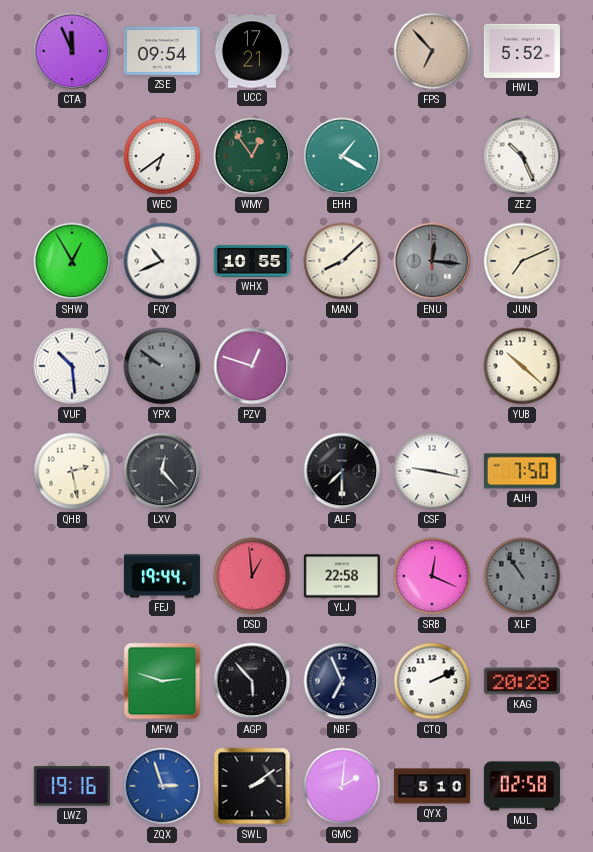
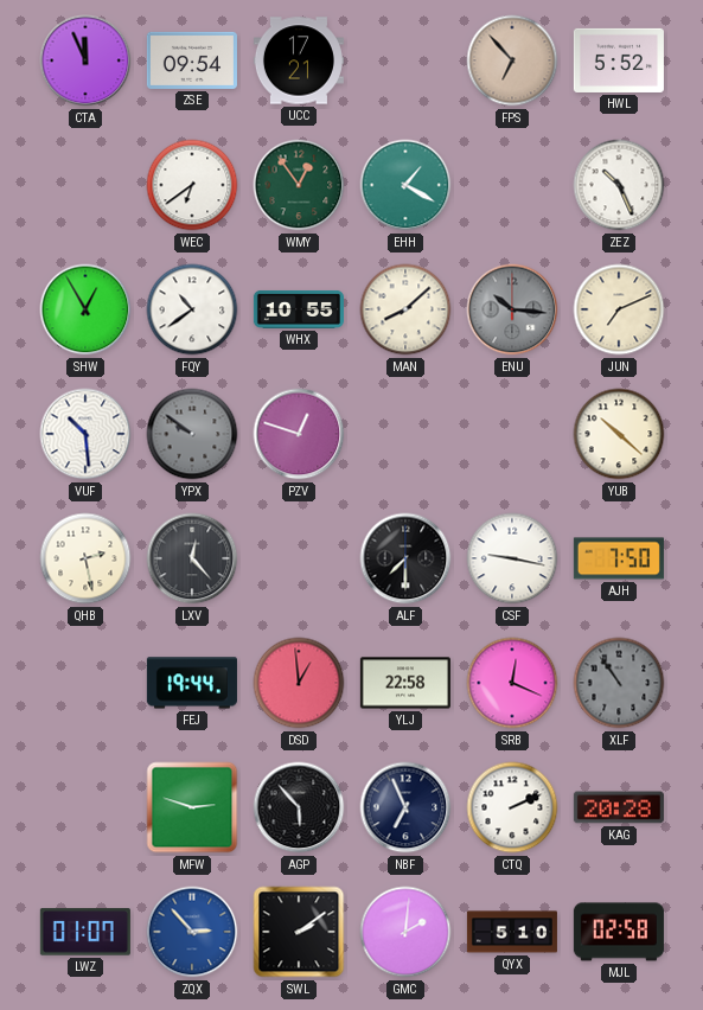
FQY: 10:41 -> 10:39
ENU: 12:16 -> 10:16
LWZ: 19:16 -> 01:07
ZQX: 2:57 -> 2:53
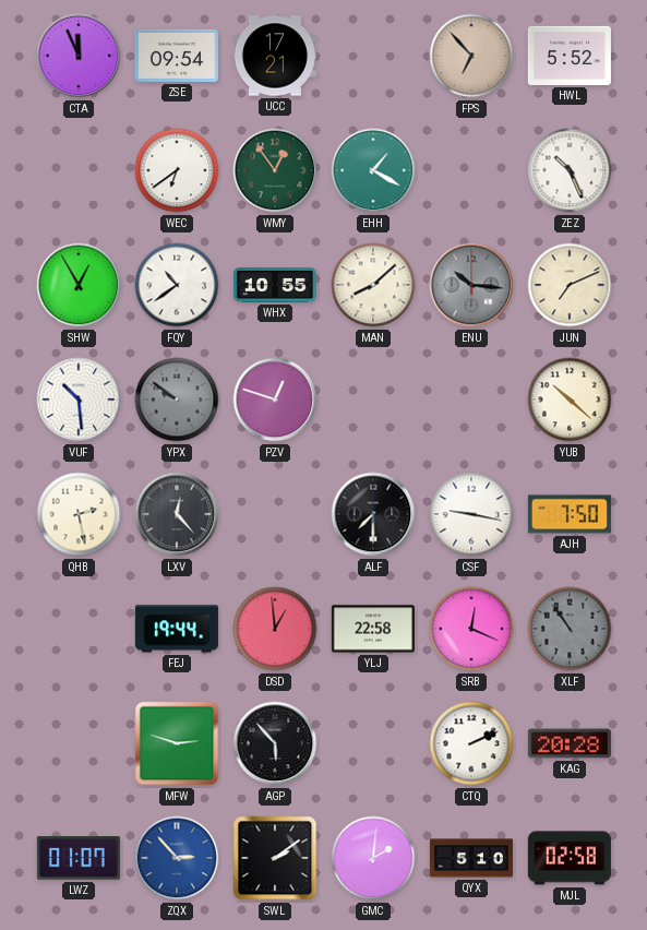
NBF: 6:56 -> none
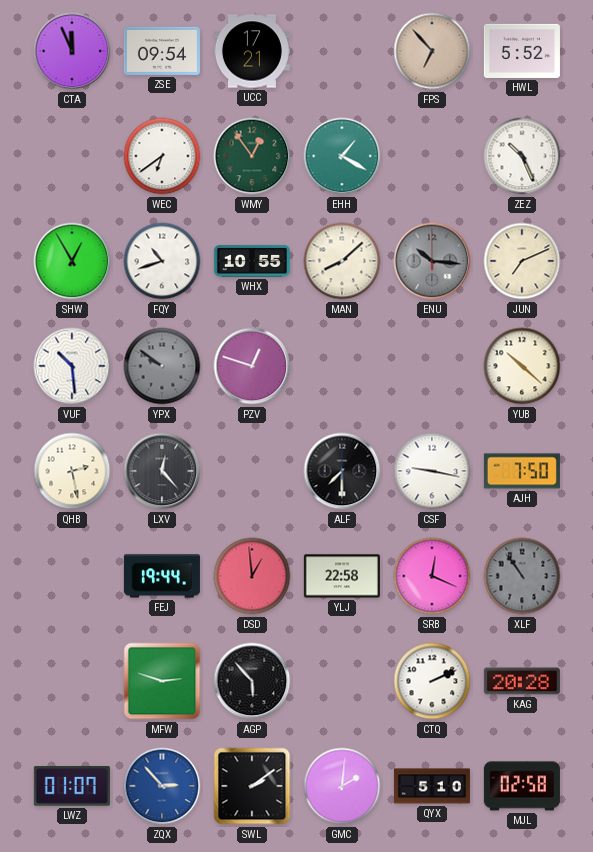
FQY: 10:39 -> 10:42
